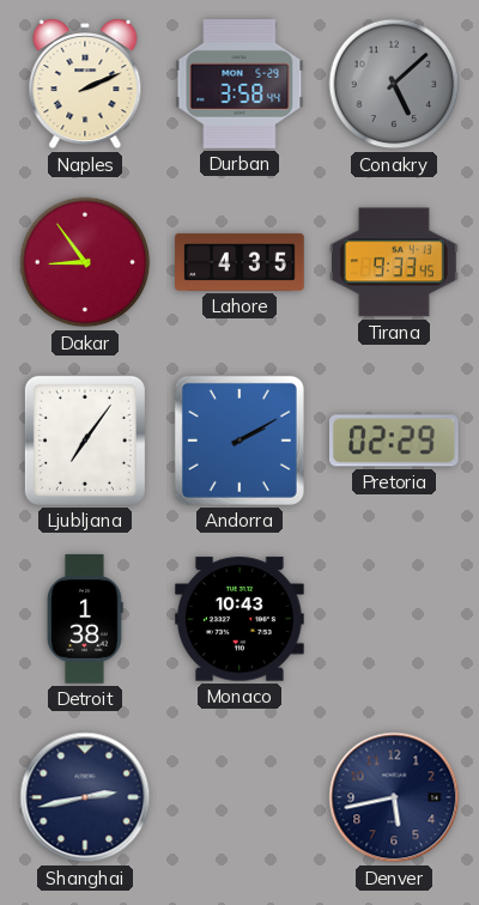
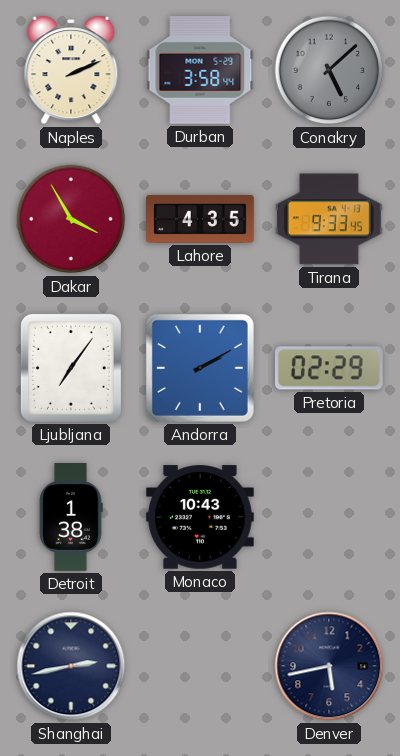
Dakar: 8:54 -> 3:55
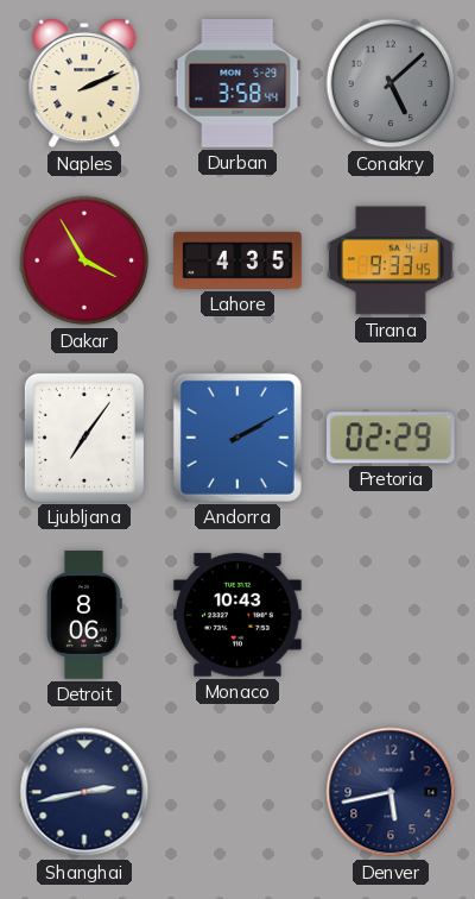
Detroit: 1:38 -> 8:06
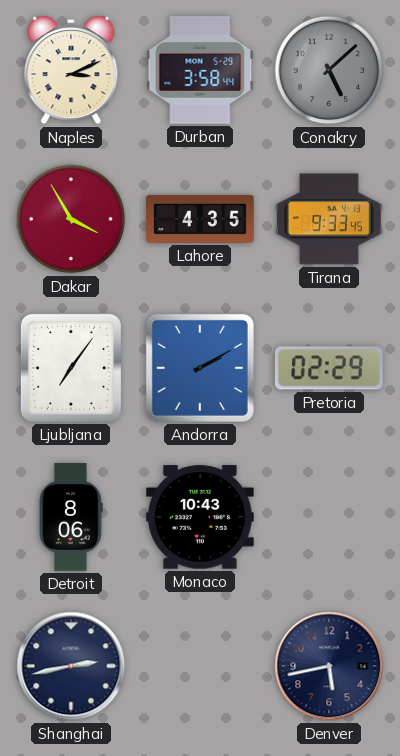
Naples: 2:11 -> 3:11
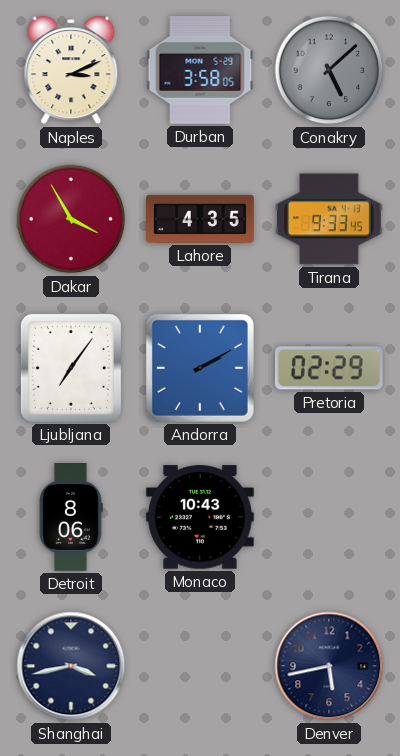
Durban: 3:58:44 -> 3:58:05
Shanghai: 2:43 -> 3:43
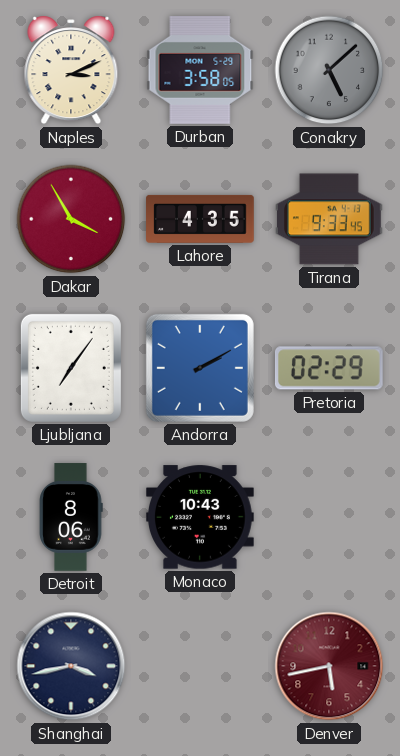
Denver dial: navy -> burgundy
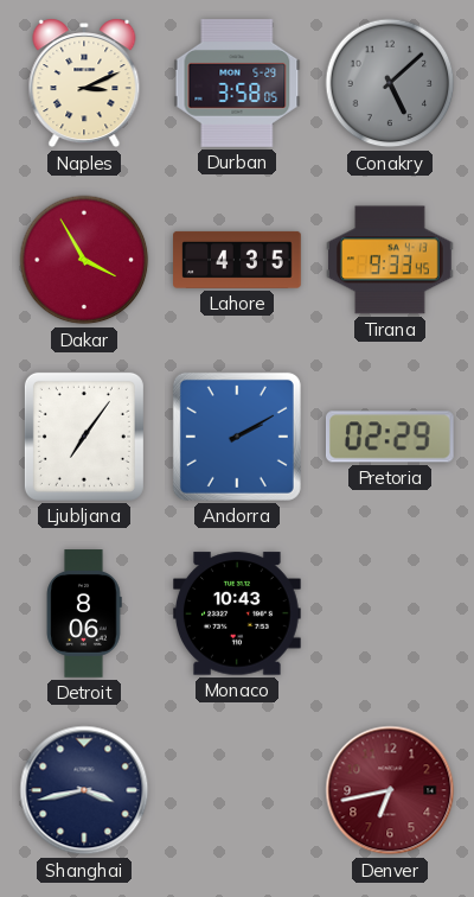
Denver: 5:43 -> 6:43
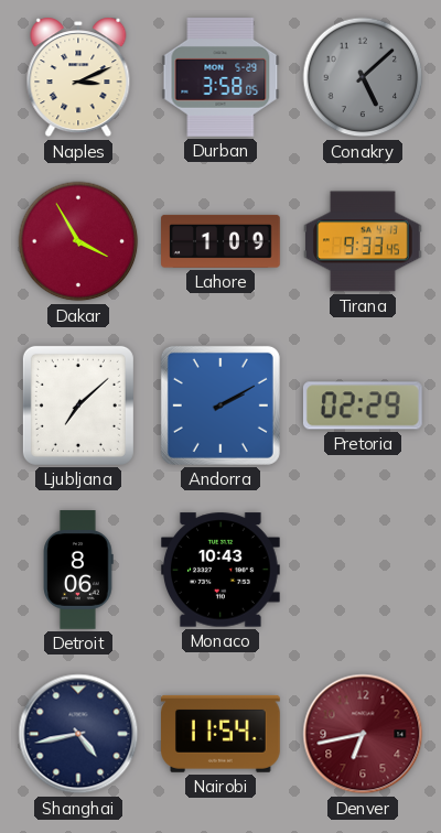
Lahore: 4:35 -> 1:09
Ljubljana: 7:06 -> 7:08
Shanghai: 3:43 -> 4:43
Nairobi: none -> 11:54
